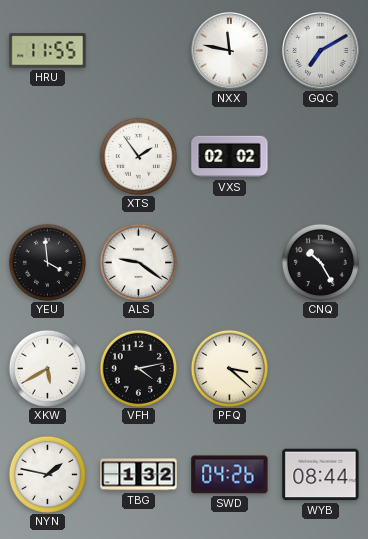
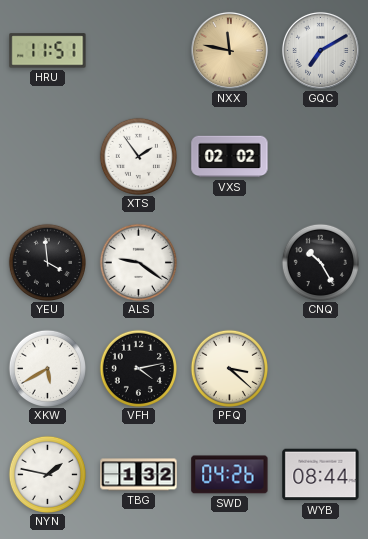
HRU: 11:55 -> 11:51
NXX dial: white -> champagne
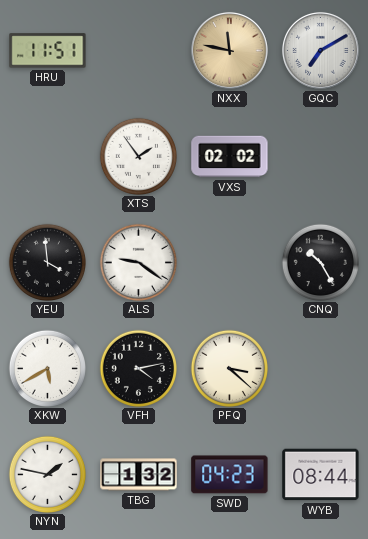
SWD: 04:26 -> 04:23
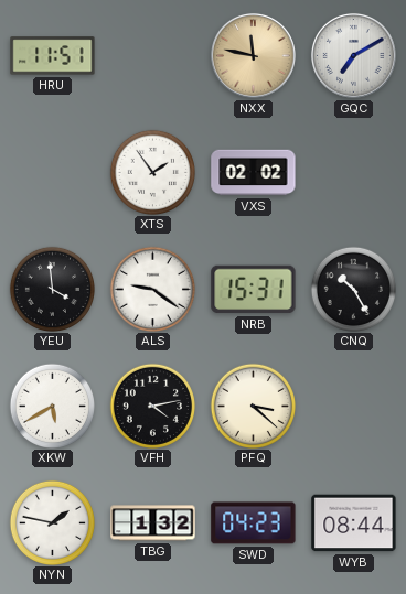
NRB: none -> 15:31
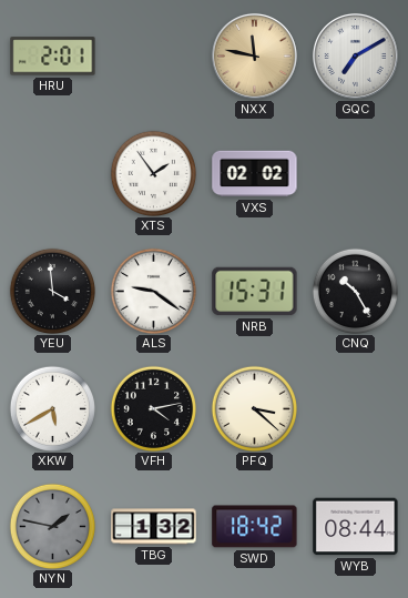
HRU: 11:51 -> 2:01
NYN dial: white -> grey
SWD: 04:23 -> 18:42
